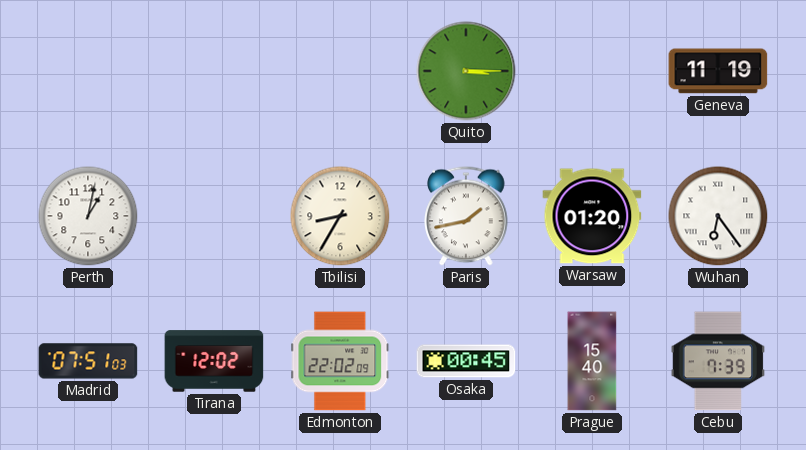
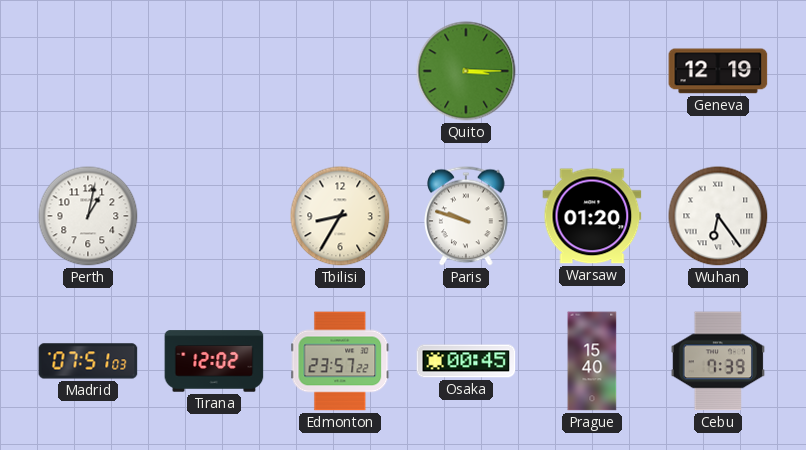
Geneva: 11:19 -> 12:19
Paris: 1:43 -> 9:48
Edmonton: 22:02 -> 23:57
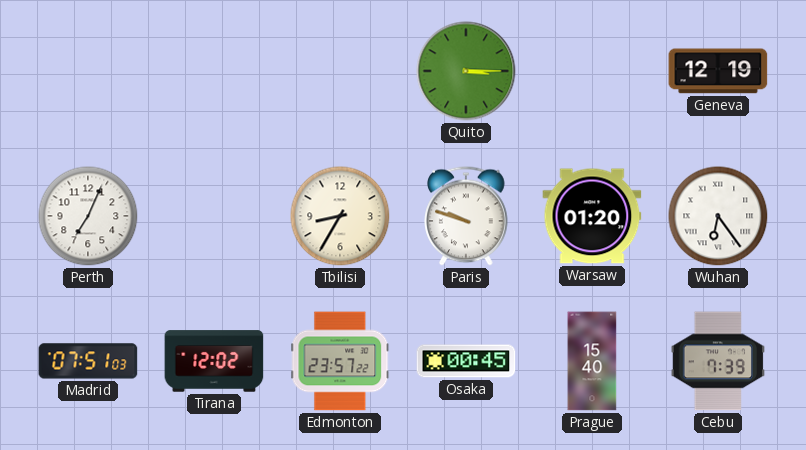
Perth: 1:02 -> 7:04
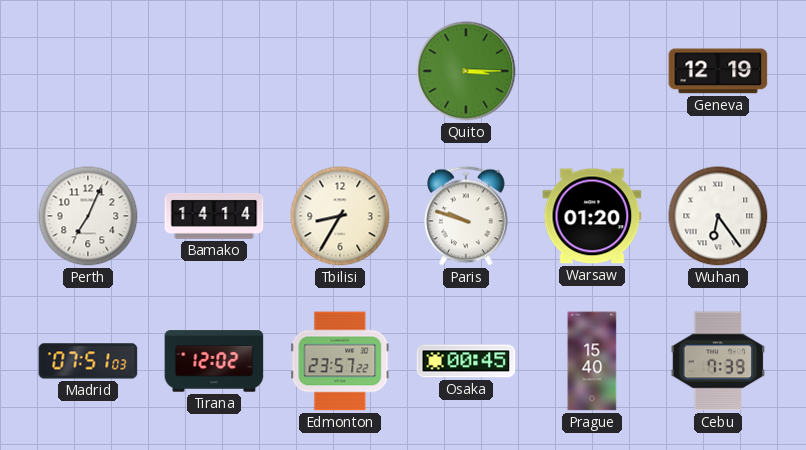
Bamako: none -> 14:14
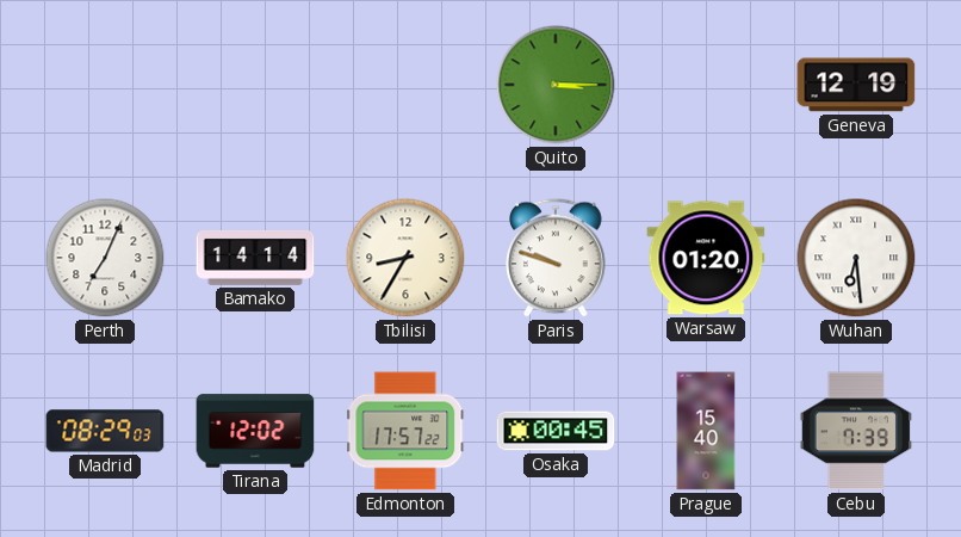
Wuhan: 6:24 -> 6:29
Madrid: 07:51 -> 08:29
Edmonton: 23:57 -> 17:57
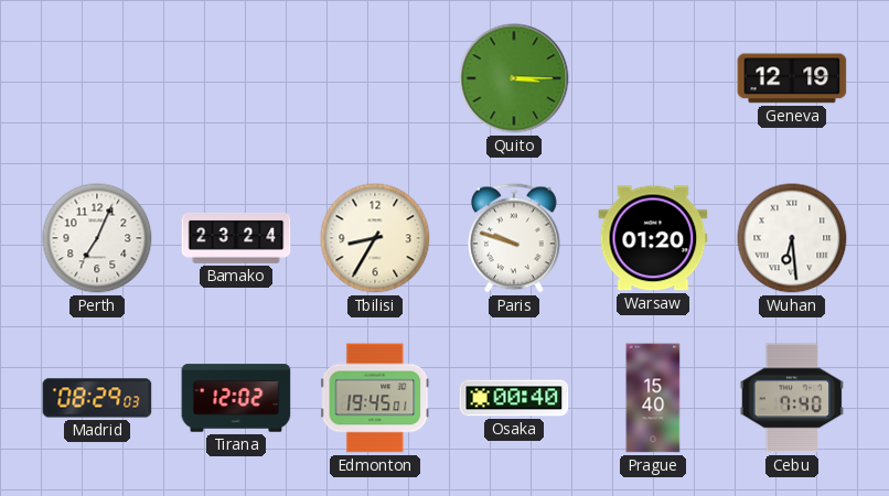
Bamako: 14:14 -> 23:24
Edmonton: 17:57 -> 19:45
Osaka: 00:45 -> 00:40
Cebu: 7:39 -> 7:40
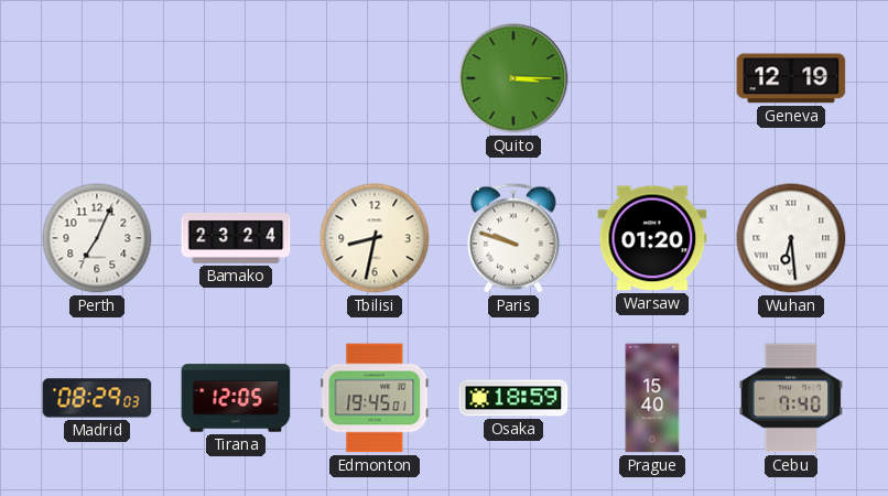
Tbilisi: 8:35 -> 8:32
Tirana: 12:02 -> 12:05
Osaka: 00:40 -> 18:59
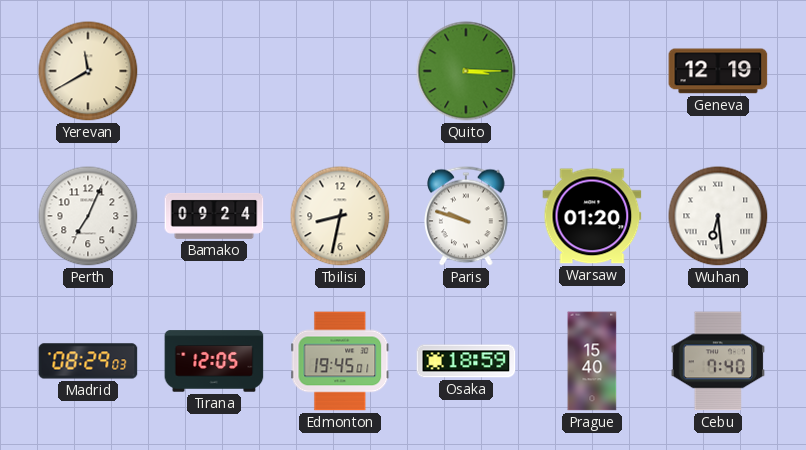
Yerevan: none -> 11:40
Bamako: 23:24 -> 09:24
